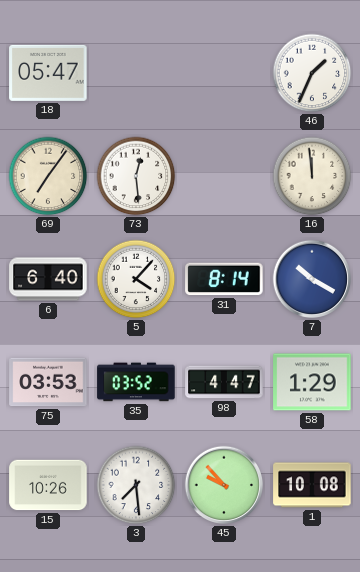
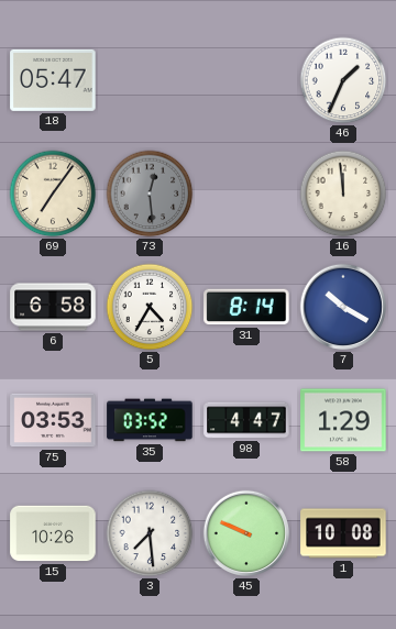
73 dial: white -> grey
6: 6:40 -> 6:58
5: 4:07 -> 4:35
45: 9:53 -> 9:49
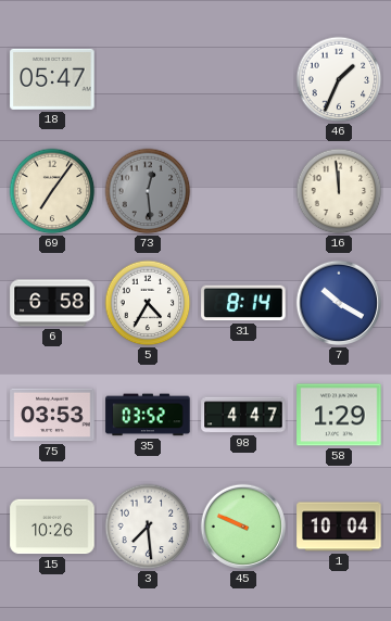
1: 10:08 -> 10:04
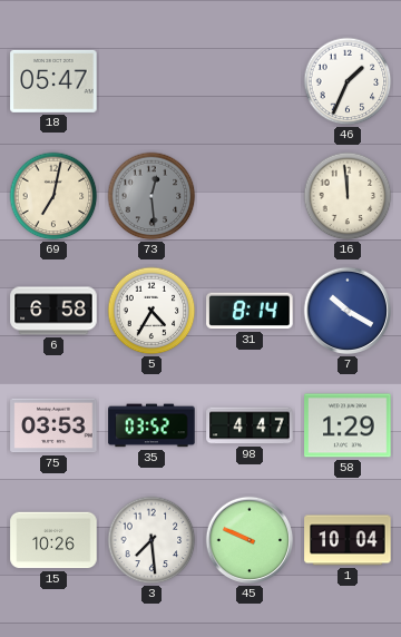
69: 7:06 -> 7:02
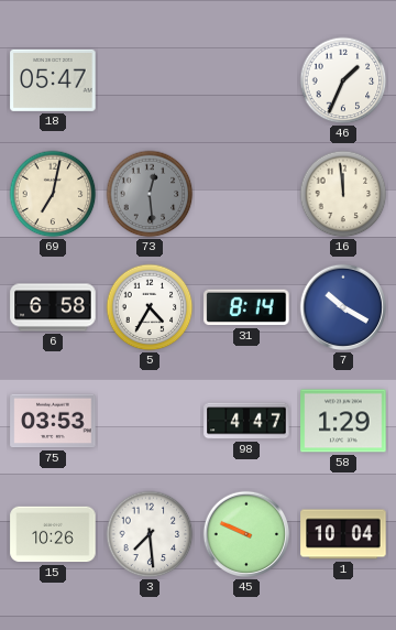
35: 03:52 -> none
